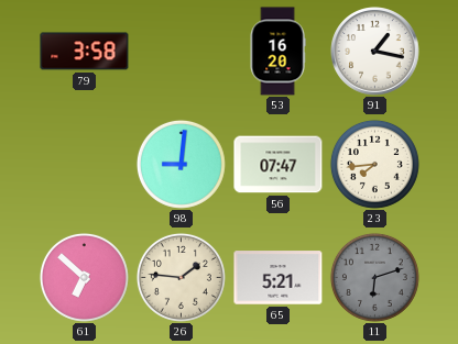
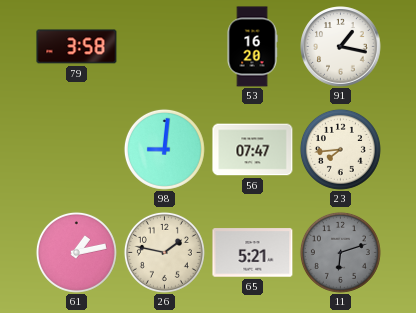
61: 6:52 -> 1:13
26: 1:46 -> 1:47
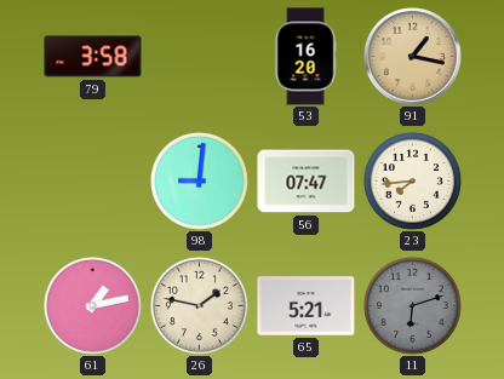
91 dial: white -> champagne
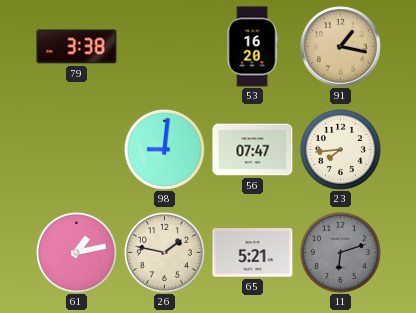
79: 3:58 -> 3:38
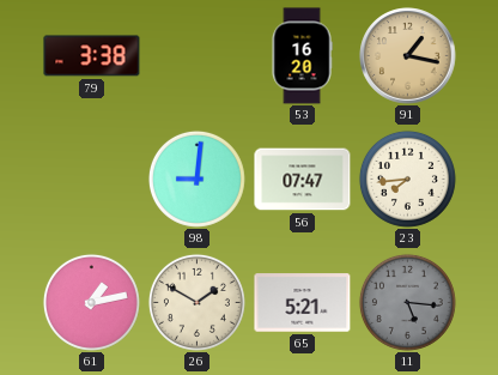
26: 1:47 -> 1:50
11: 6:12 -> 5:16
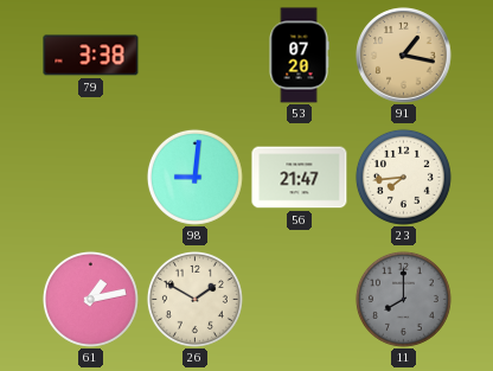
53: 16:20 -> 07:20
56: 07:47 -> 21:47
65: 5:21 -> none
11: 5:16 -> 8:00
